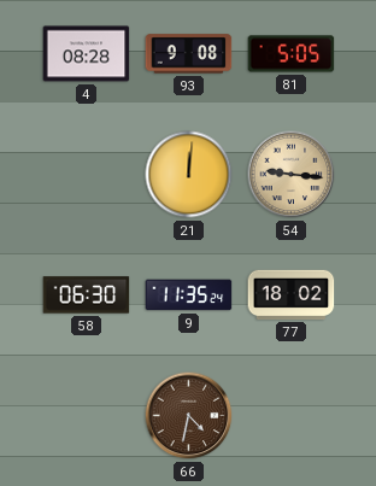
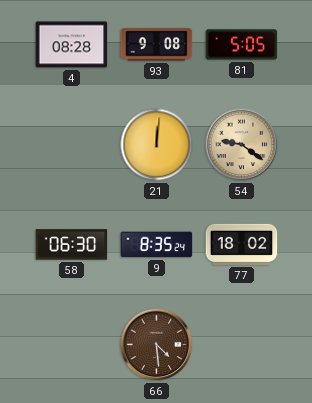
54: 9:16 -> 9:21
9: 11:35 -> 8:35
66: 4:32 -> 4:29
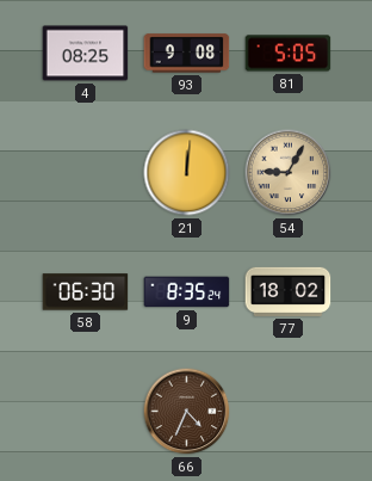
4: 08:28 -> 08:25
54: 9:21 -> 9:05
66: 4:29 -> 4:34
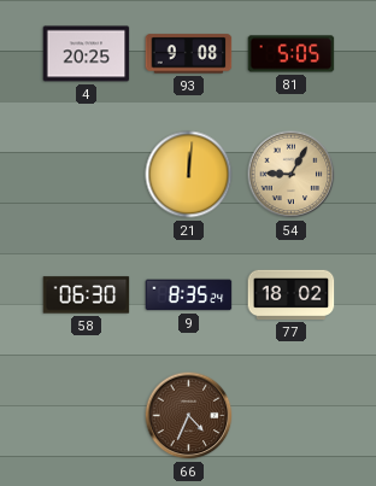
4: 08:25 -> 20:25
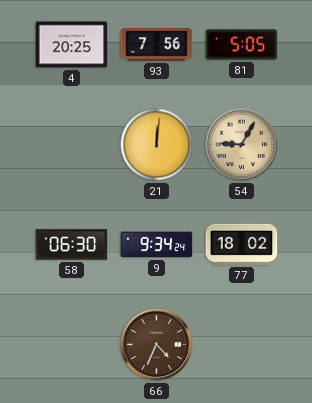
93: 9:08 -> 7:56
9: 8:35 -> 9:34
